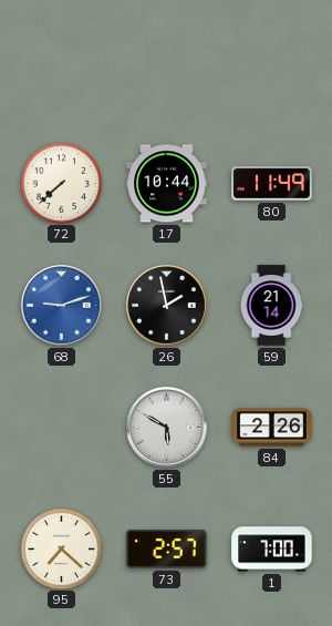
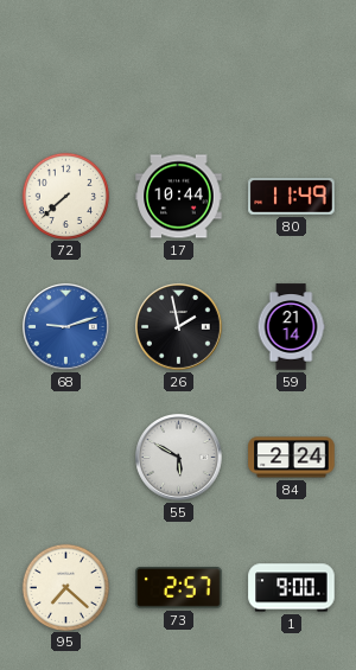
84: 2:26 -> 2:24
1: 7:00 -> 9:00
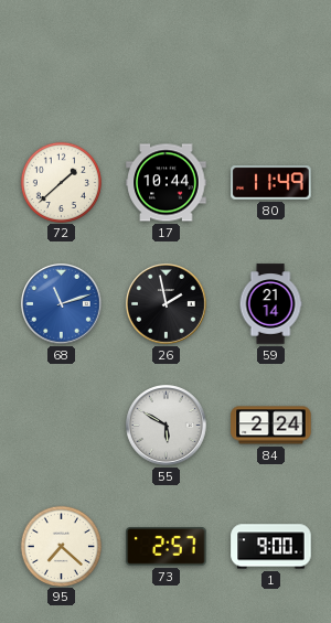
72: 7:38 -> 1:38
68: 9:12 -> 11:12
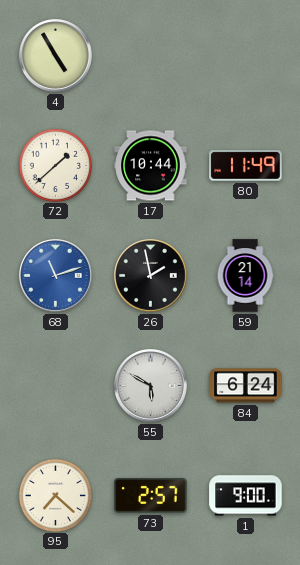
4: none -> 4:55
84: 2:24 -> 6:24
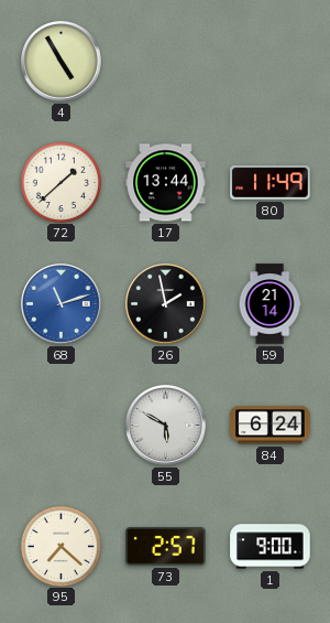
17: 10:44 -> 13:44
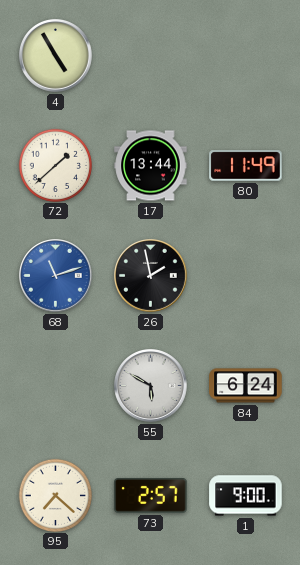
59: 21:14 -> none
